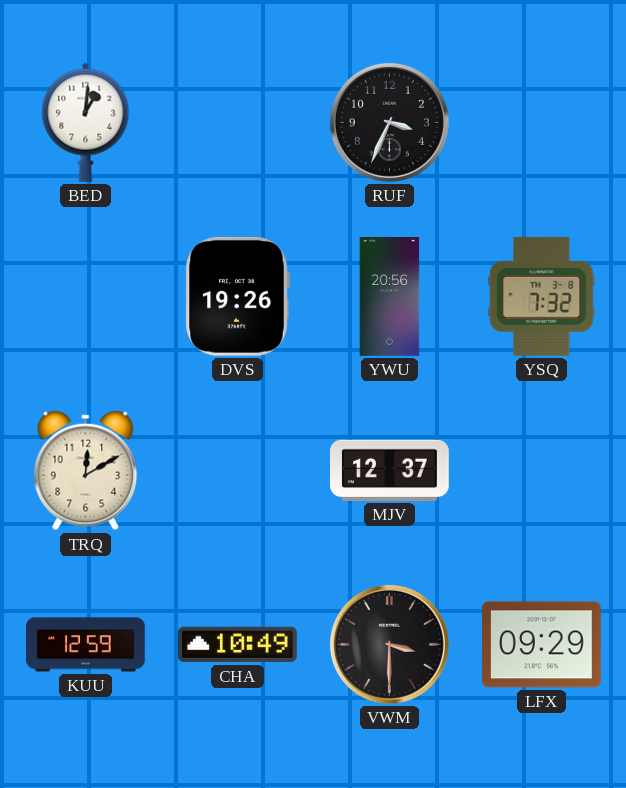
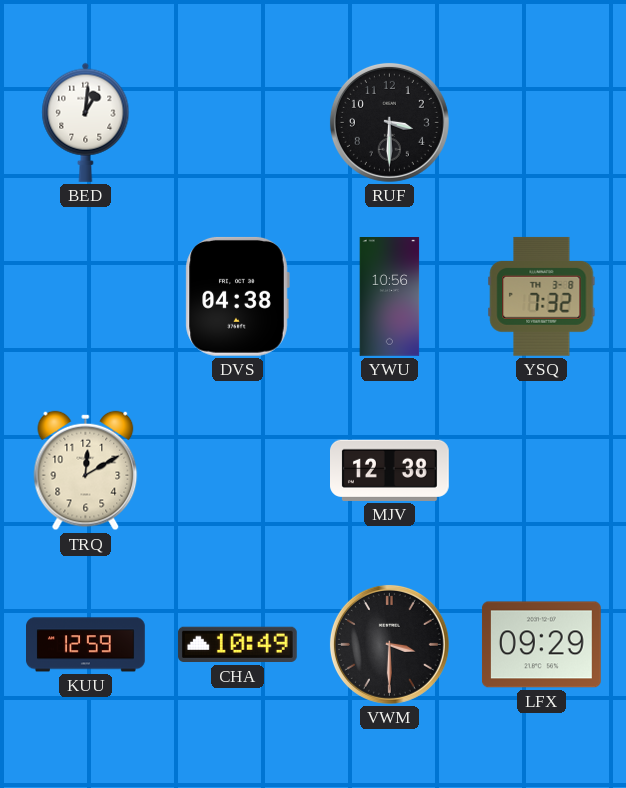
RUF: 3:34 -> 3:30
DVS: 19:26 -> 04:38
YWU: 20:56 -> 10:56
MJV: 12:37 -> 12:38
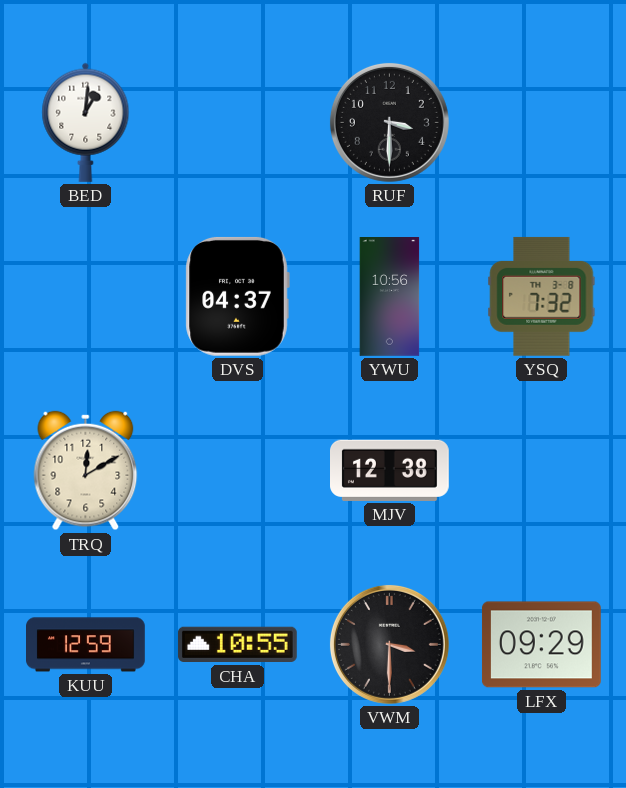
DVS: 04:38 -> 04:37
CHA: 10:49 -> 10:55
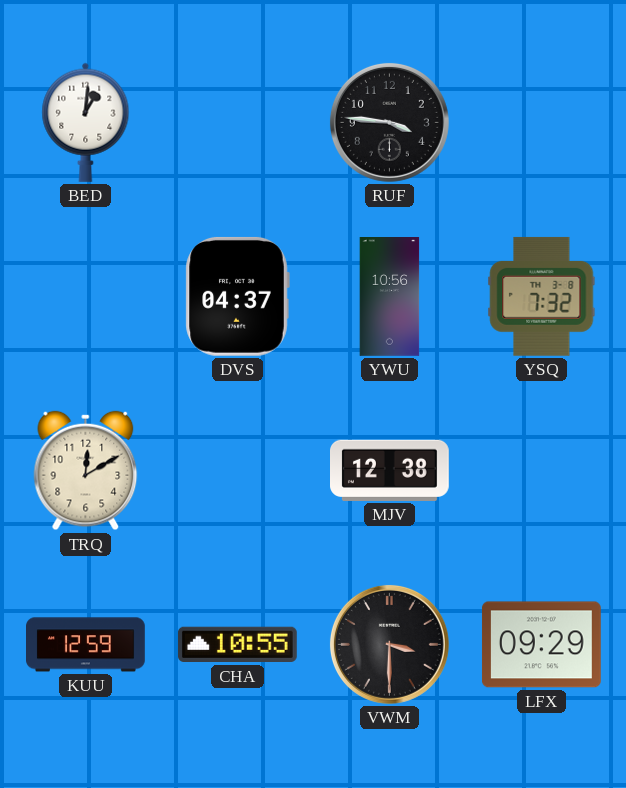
RUF: 3:30 -> 3:46
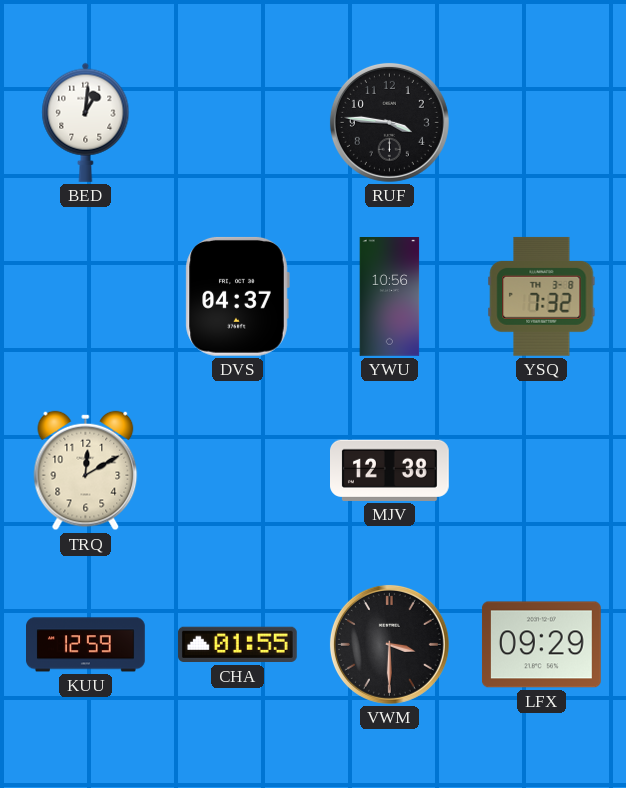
CHA: 10:55 -> 01:55
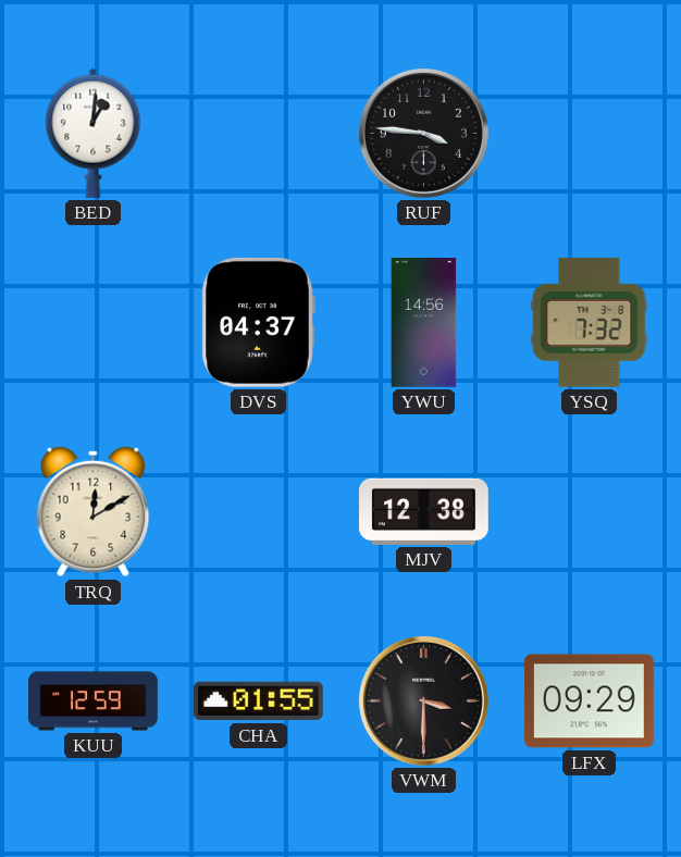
YWU: 10:56 -> 14:56
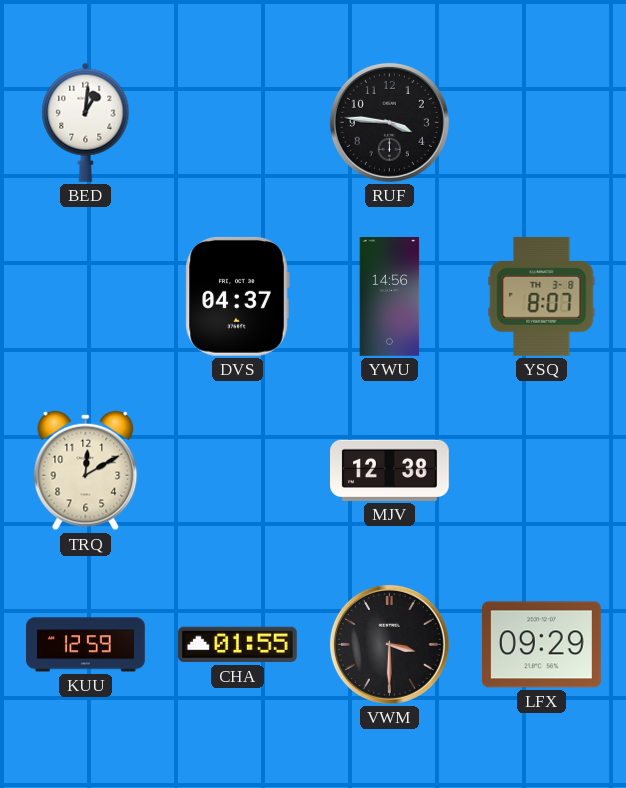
YSQ: 7:32 -> 8:07
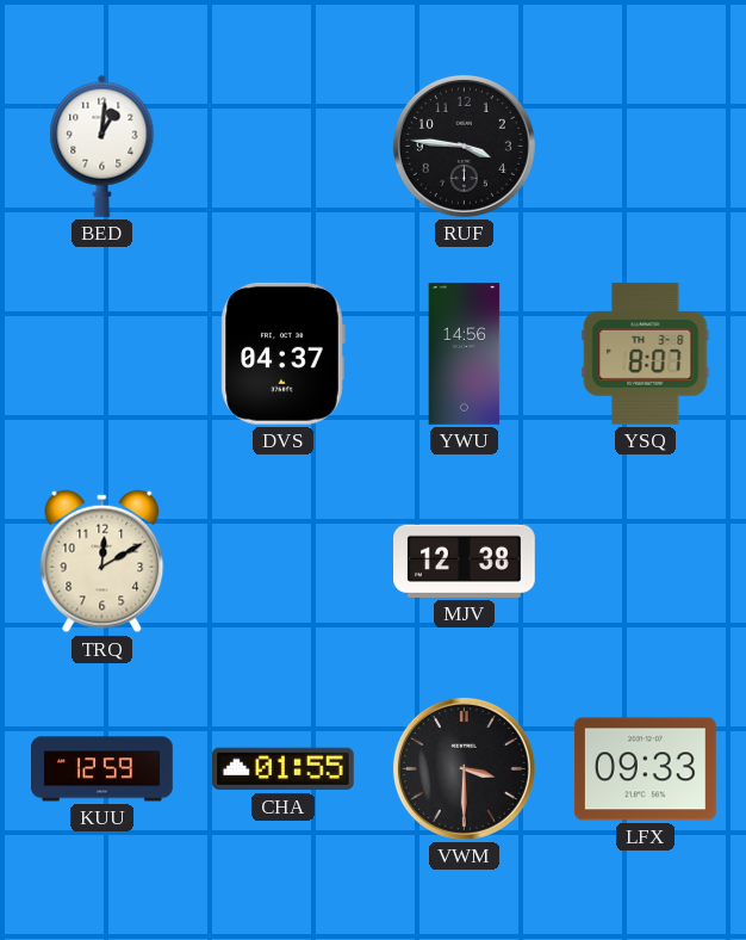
LFX: 09:29 -> 09:33
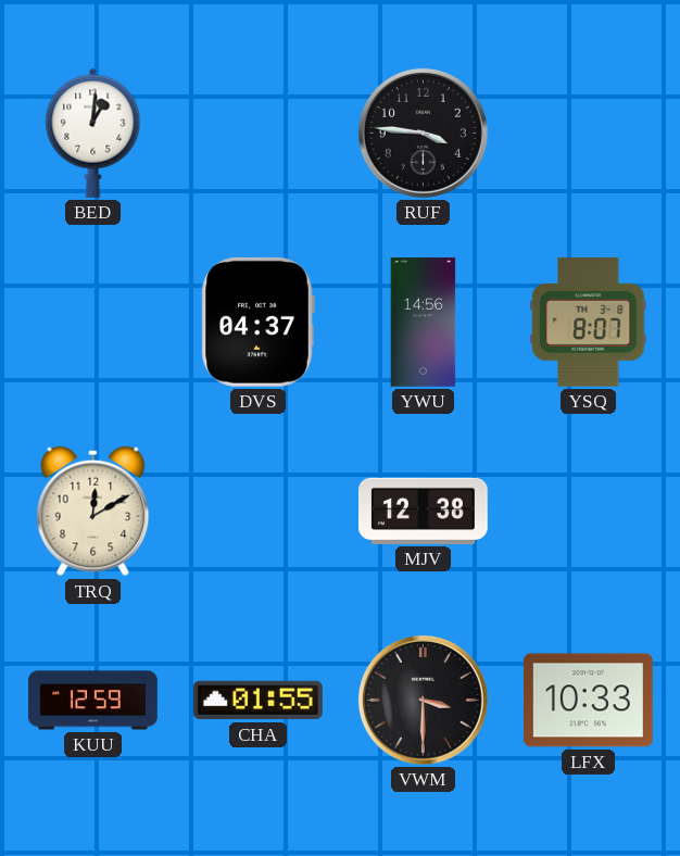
LFX: 09:33 -> 10:33
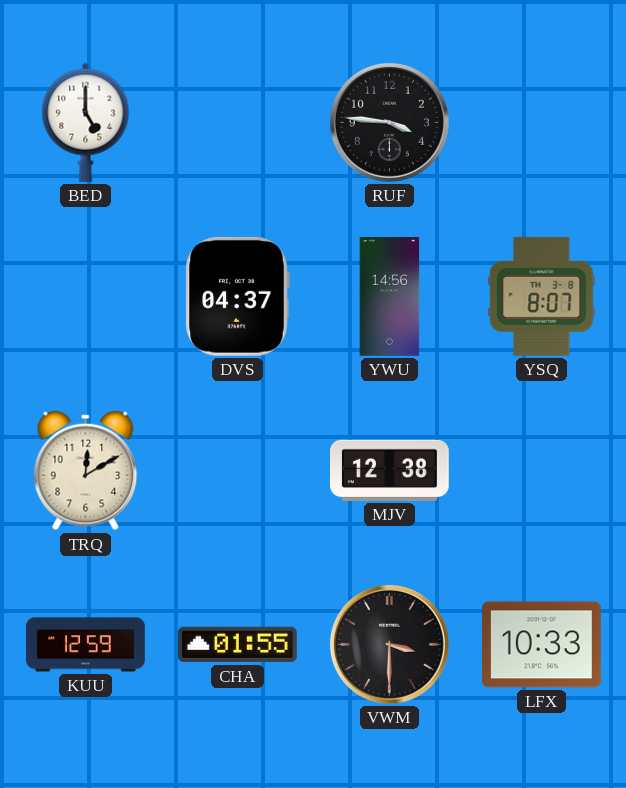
BED: 1:01 -> 5:00
